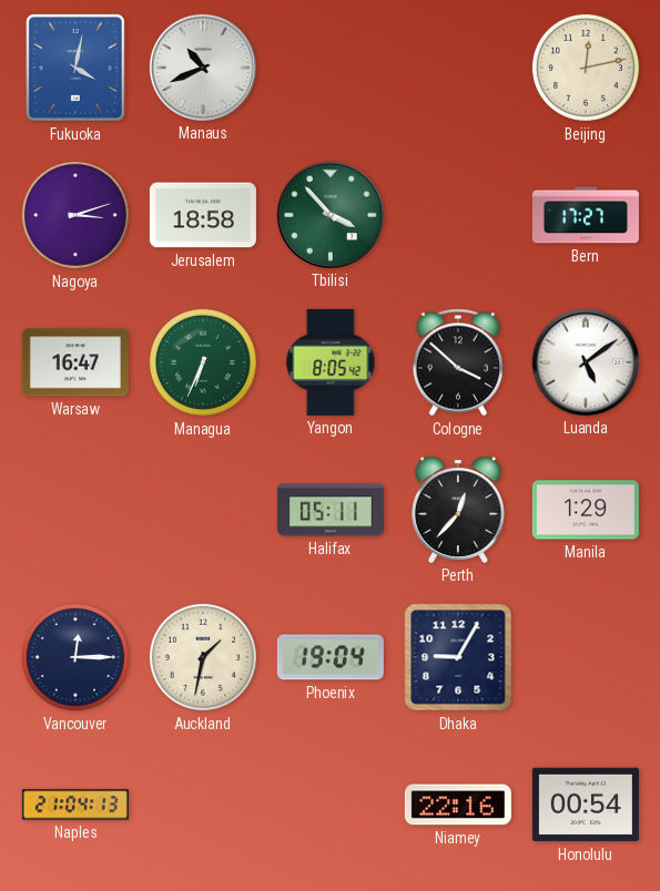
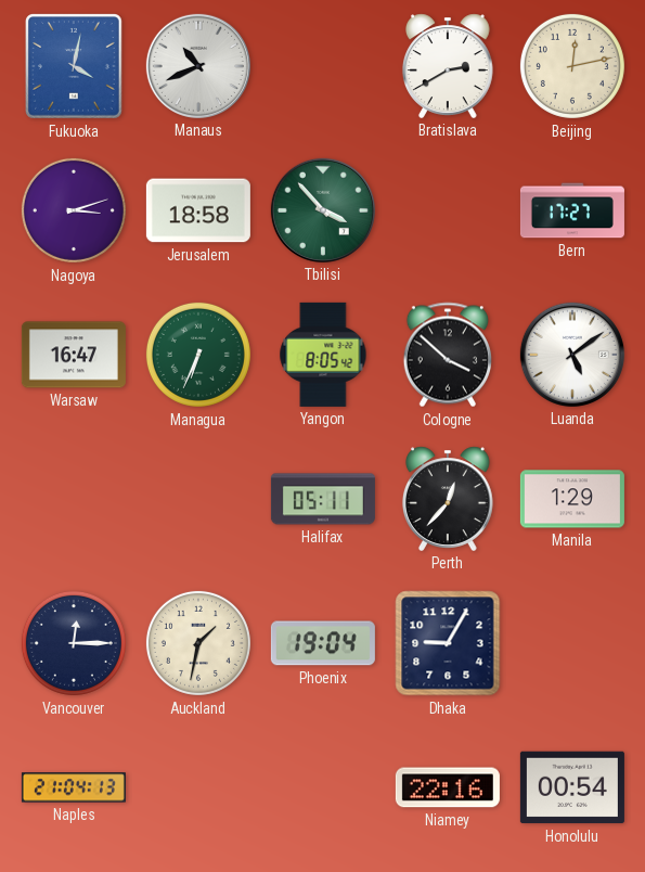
Bratislava: none -> 2:40
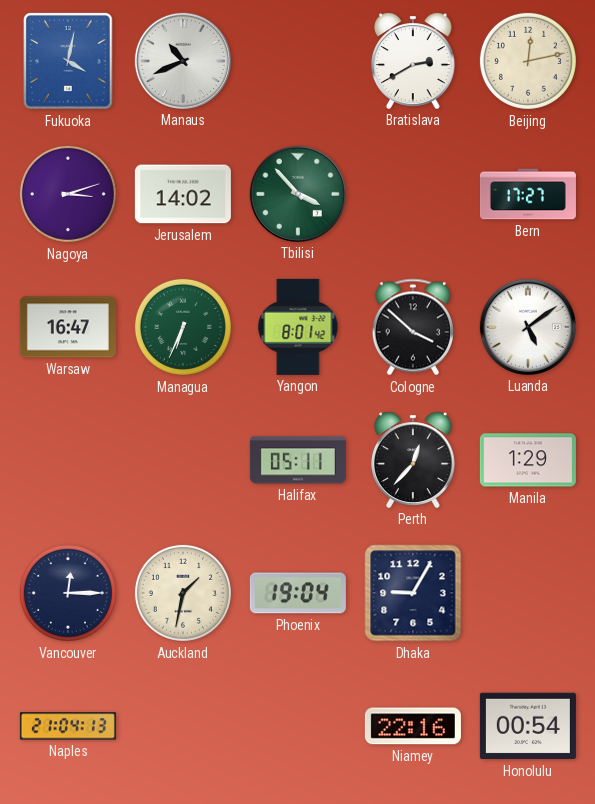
Jerusalem: 18:58 -> 14:02
Yangon: 8:05 -> 8:01
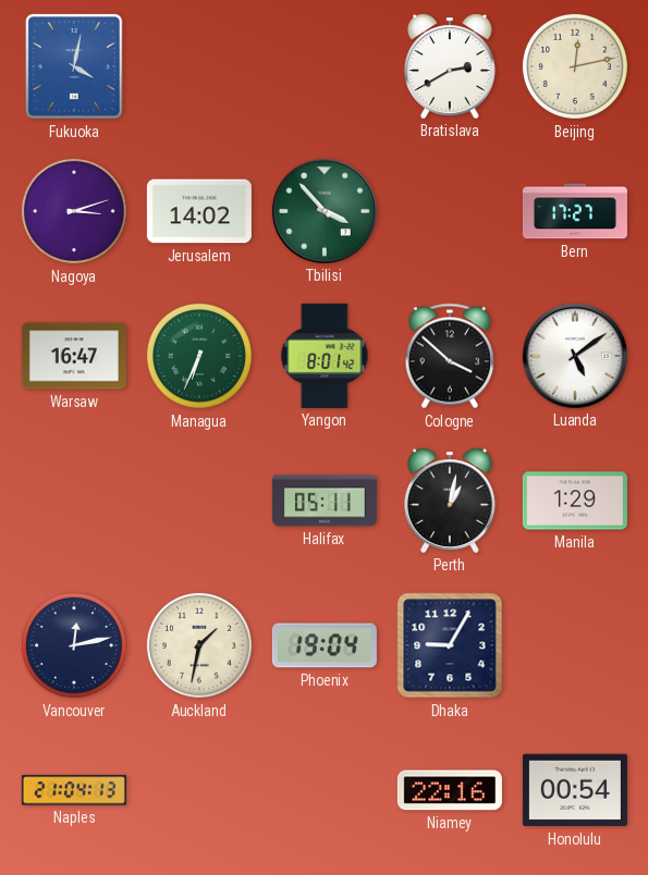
Manaus: 10:41 -> none
Perth: 12:37 -> 1:02
Vancouver: 12:15 -> 12:13
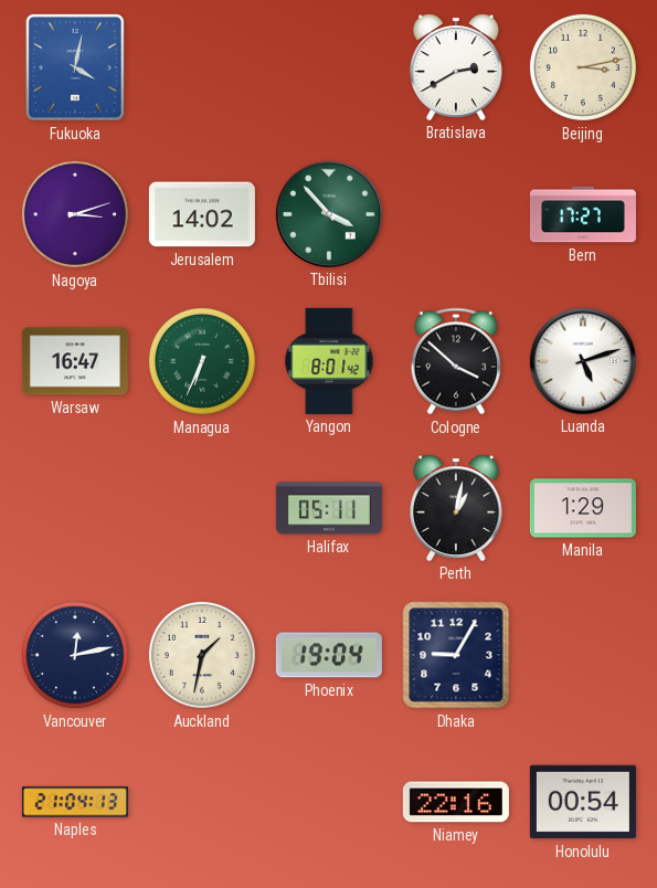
Beijing: 12:13 -> 3:13
Luanda: 5:09 -> 5:12
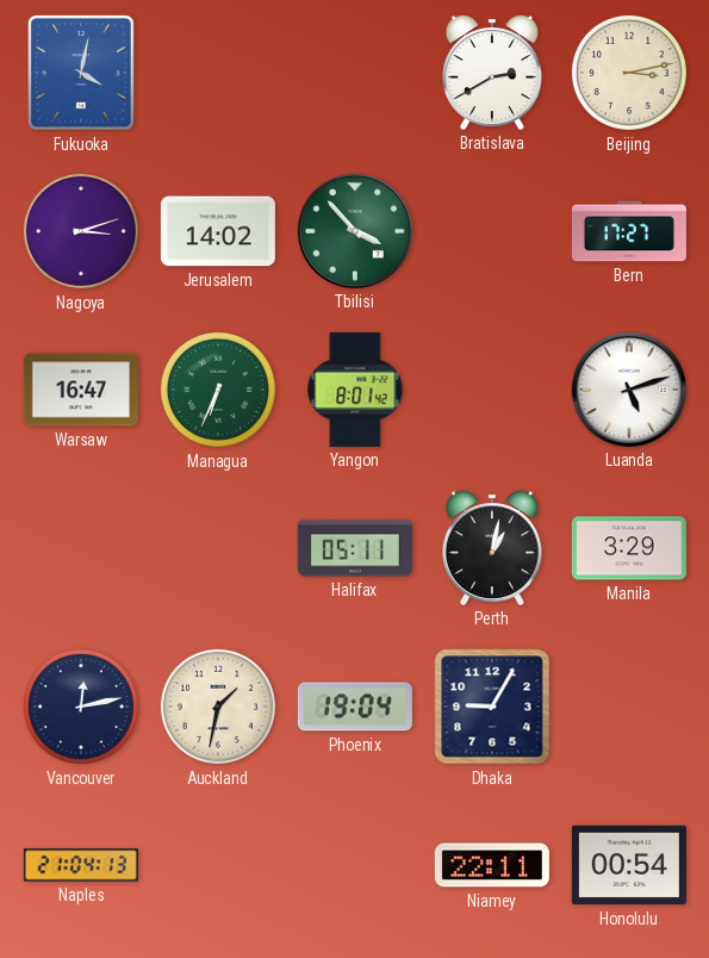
Cologne: 3:52 -> none
Manila: 1:29 -> 3:29
Niamey: 22:16 -> 22:11
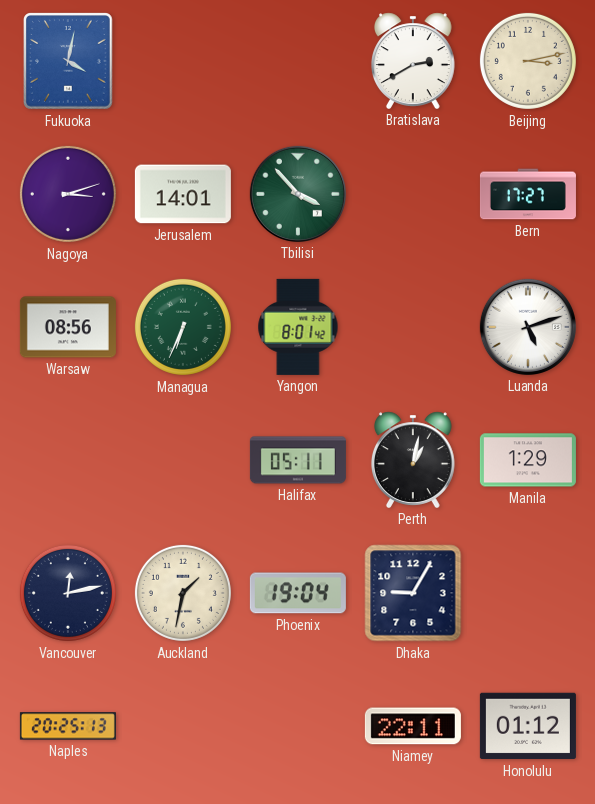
Jerusalem: 14:02 -> 14:01
Warsaw: 16:47 -> 08:56
Manila: 3:29 -> 1:29
Naples: 21:04 -> 20:25
Honolulu: 00:54 -> 01:12
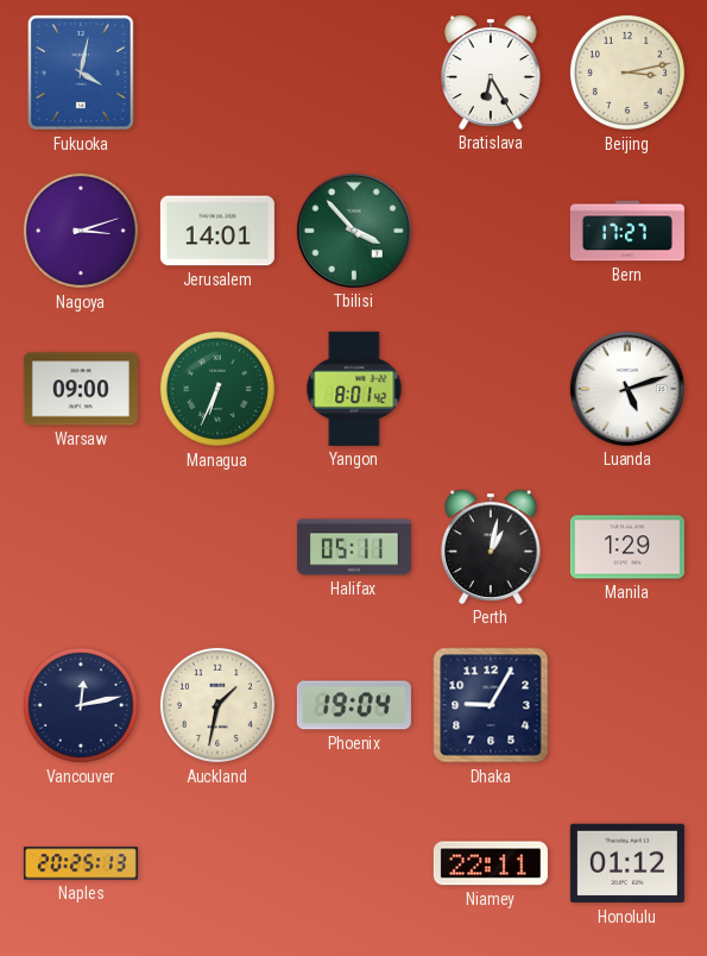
Bratislava: 2:40 -> 6:25
Warsaw: 08:56 -> 09:00
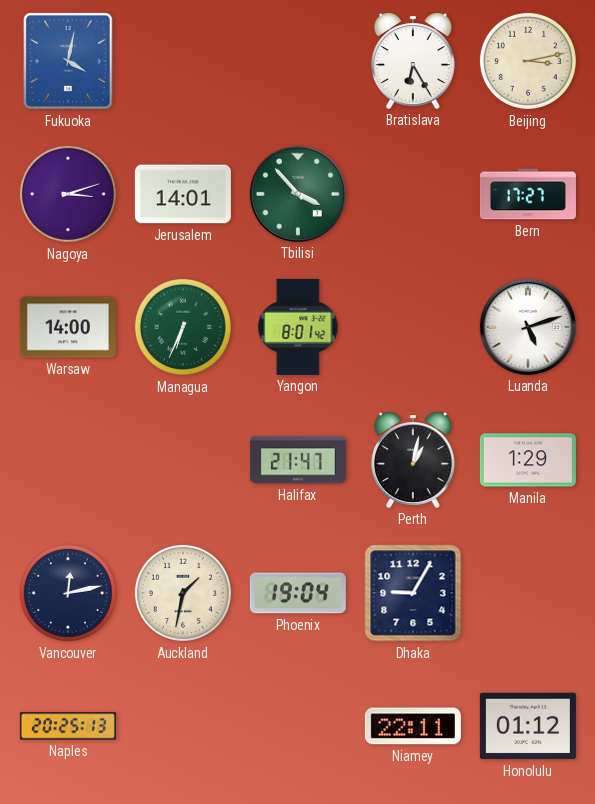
Warsaw: 09:00 -> 14:00
Halifax: 05:11 -> 21:47
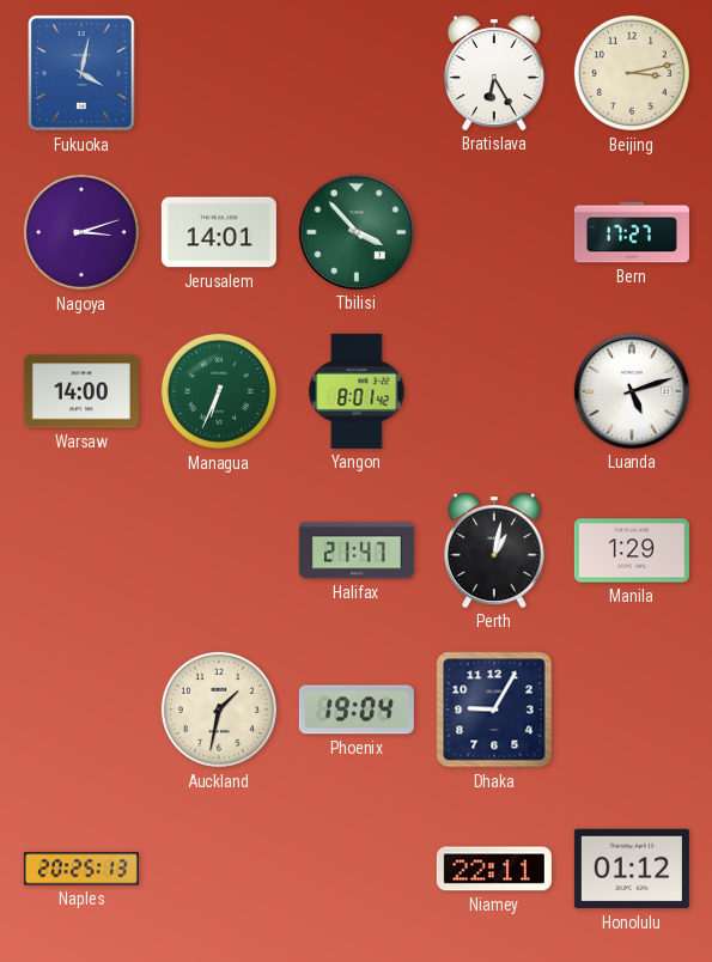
Vancouver: 12:13 -> none
